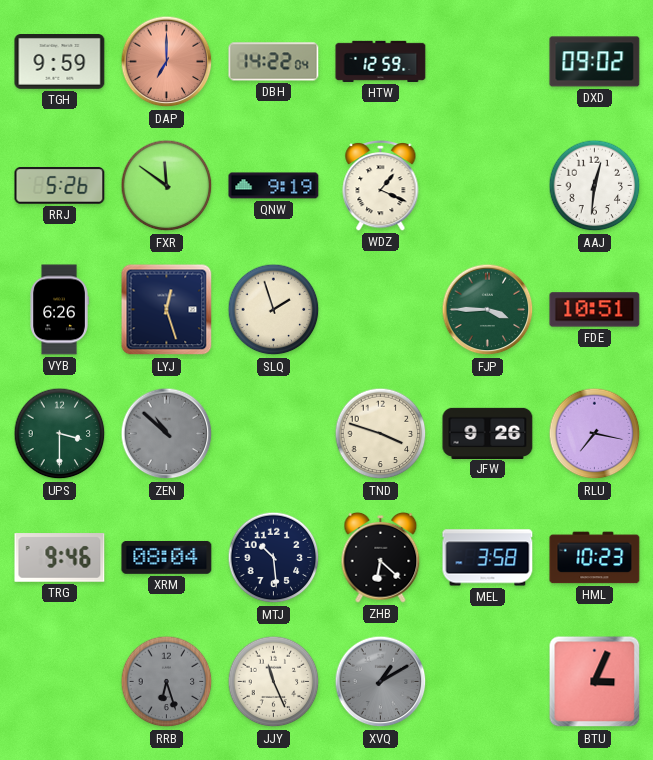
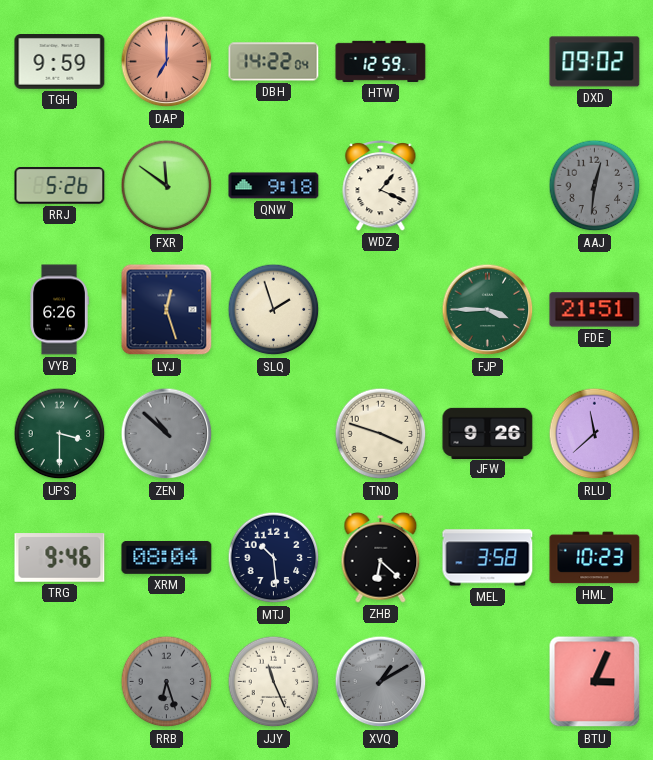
QNW: 9:19 -> 9:18
AAJ dial: white -> grey
FDE: 10:51 -> 21:51
RLU: 7:17 -> 11:38
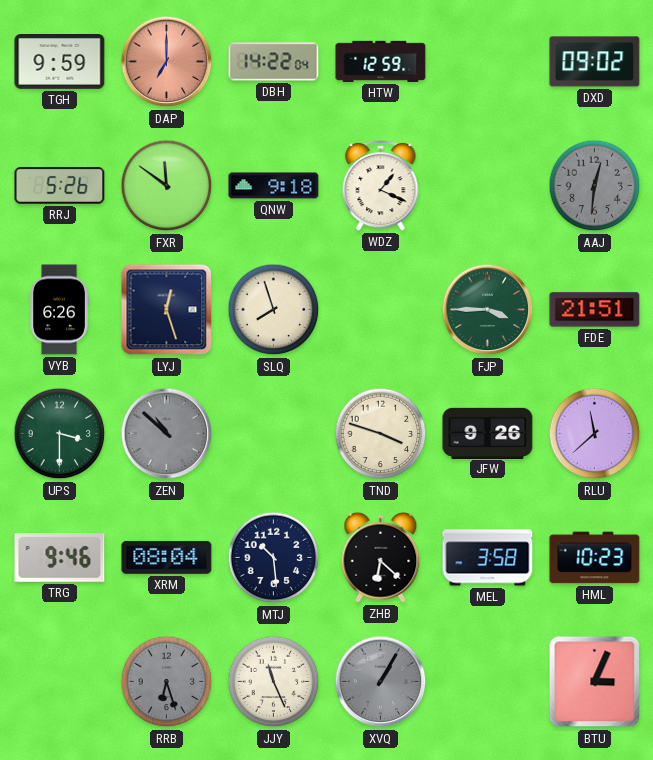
SLQ: 1:57 -> 7:57
XVQ: 1:10 -> 1:05
